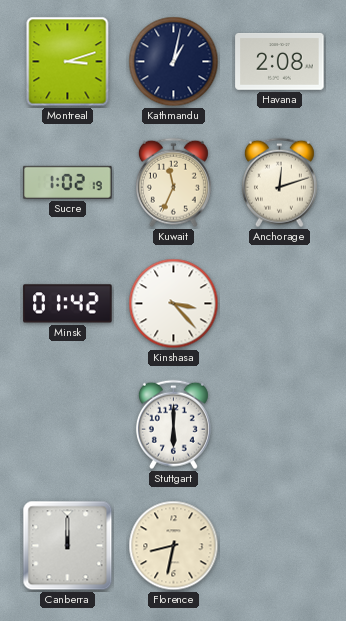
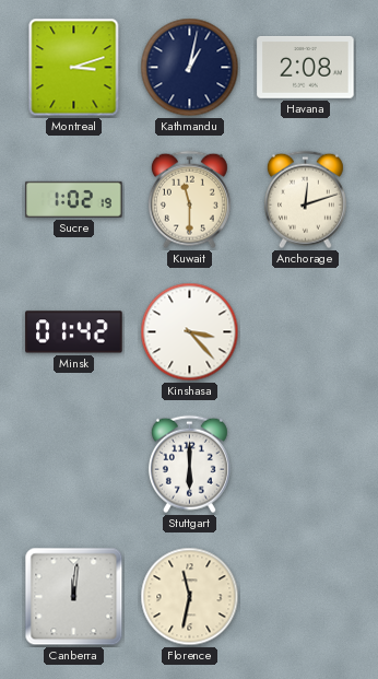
Kuwait: 11:34 -> 11:30
Canberra: 12:00 -> 12:01
Florence: 8:32 -> 11:32
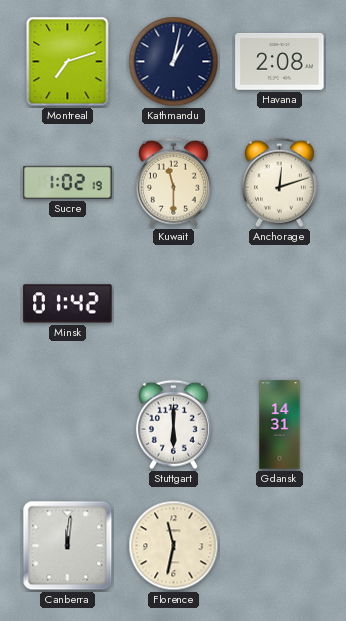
Montreal: 3:12 -> 7:12
Kinshasa: 3:23 -> none
Gdansk: none -> 14:31
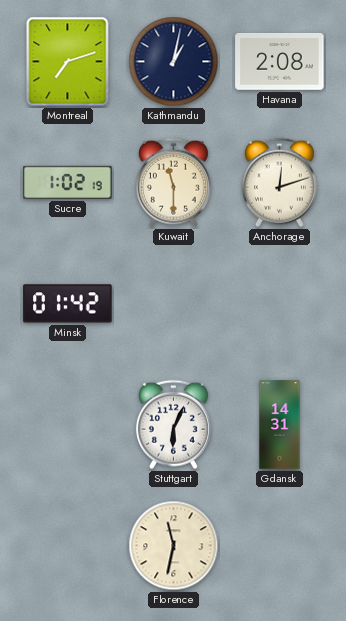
Stuttgart: 6:00 -> 6:04
Canberra: 12:01 -> none
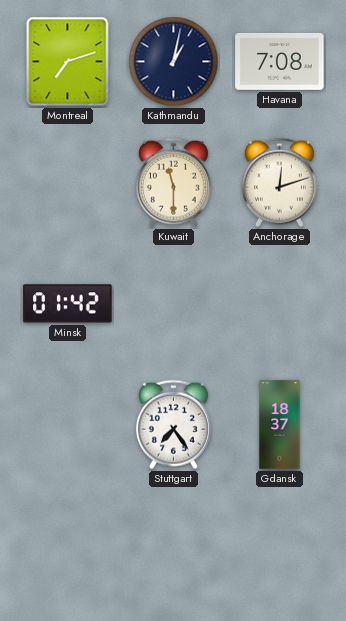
Havana: 2:08 -> 7:08
Sucre: 1:02 -> none
Stuttgart: 6:04 -> 7:24
Gdansk: 14:31 -> 18:37
Florence: 11:32 -> none
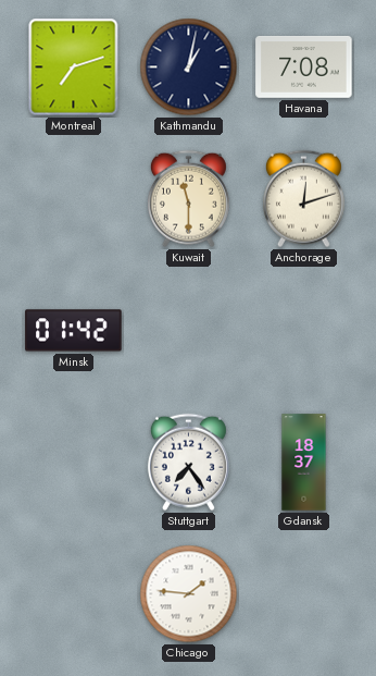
Chicago: none -> 1:46
